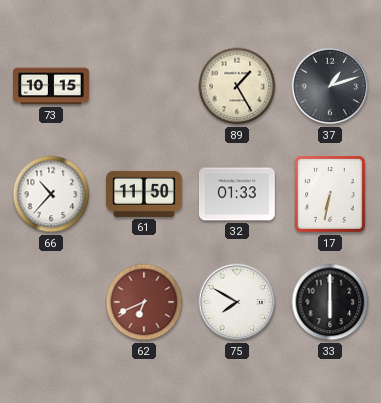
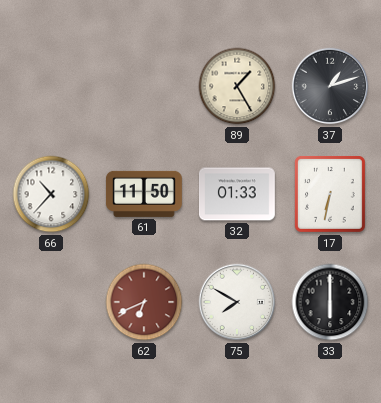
73: 10:15 -> none
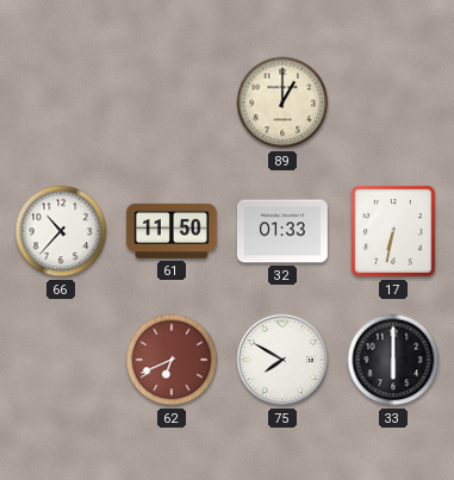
89: 1:25 -> 1:00
37: 1:12 -> none
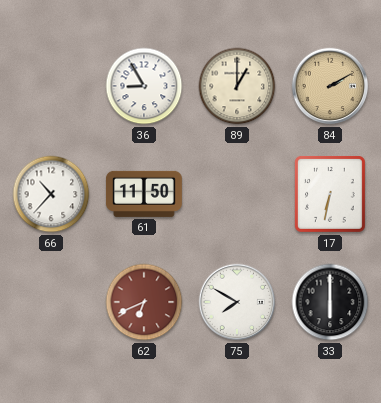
36: none -> 8:55
84: none -> 2:10
32: 01:33 -> none
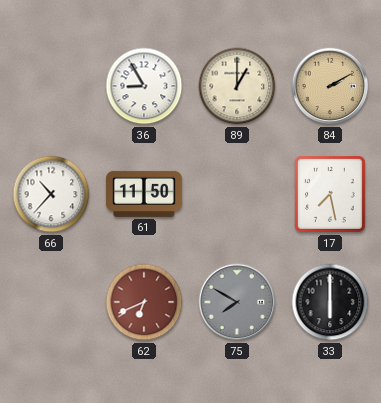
17: 6:32 -> 7:28
75 dial: white -> grey
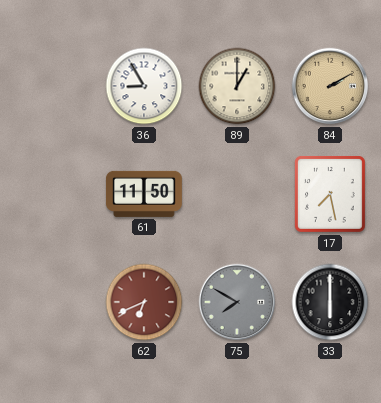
66: 10:37 -> none
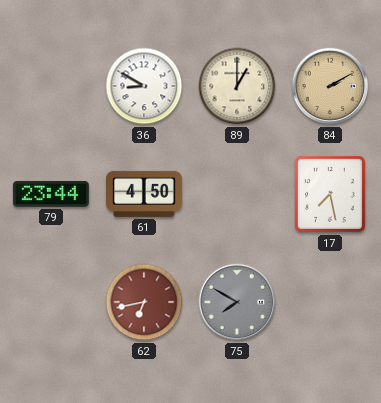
36: 8:55 -> 8:50
79: none -> 23:44
61: 11:50 -> 4:50
62: 6:41 -> 6:43
33: 6:00 -> none
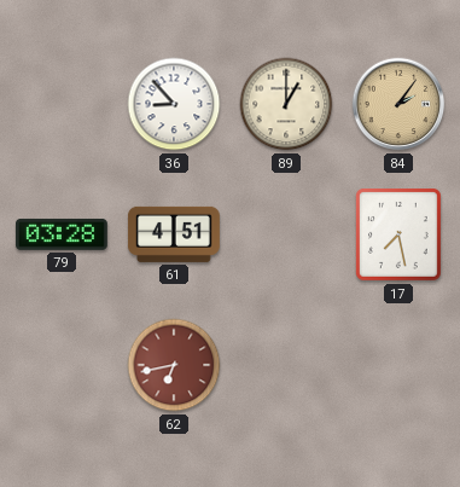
36: 8:50 -> 8:53
84: 2:10 -> 2:06
79: 23:44 -> 03:28
61: 4:50 -> 4:51
75: 7:50 -> none
